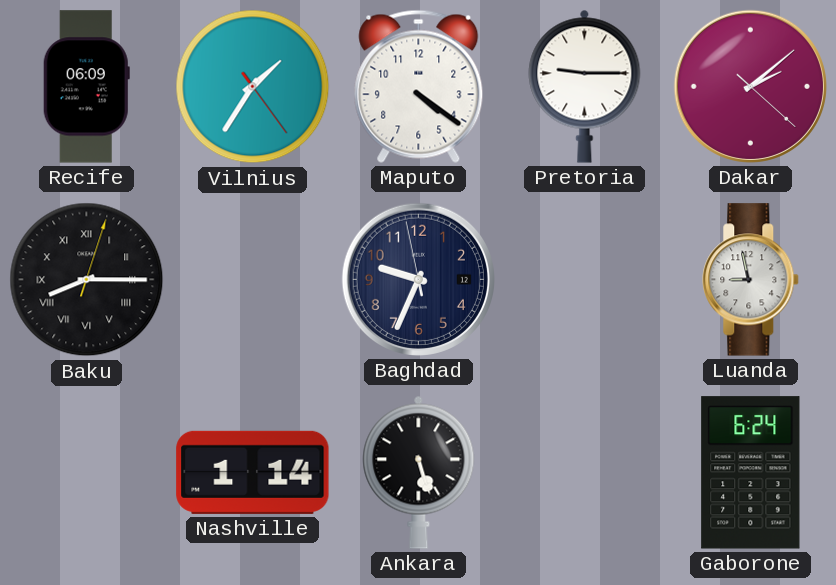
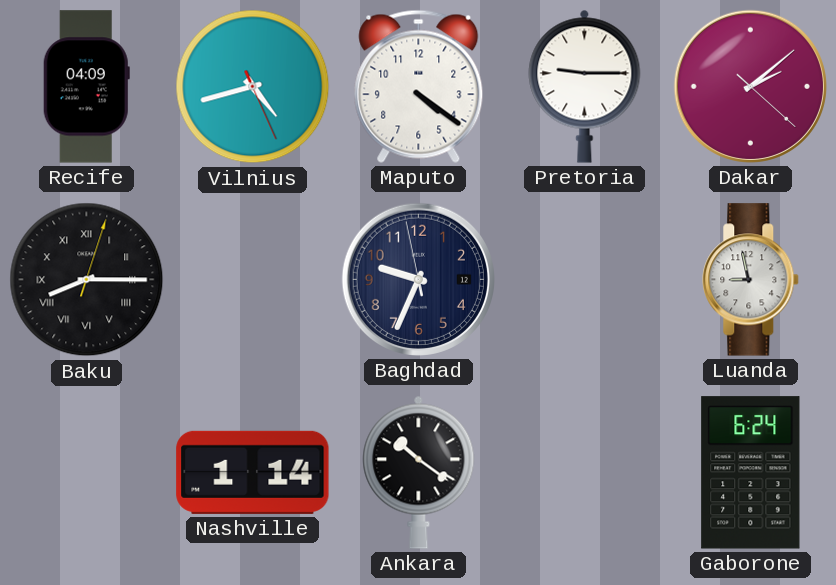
Recife: 06:09 -> 04:09
Vilnius: 1:35 -> 4:42
Ankara: 5:27 -> 10:21
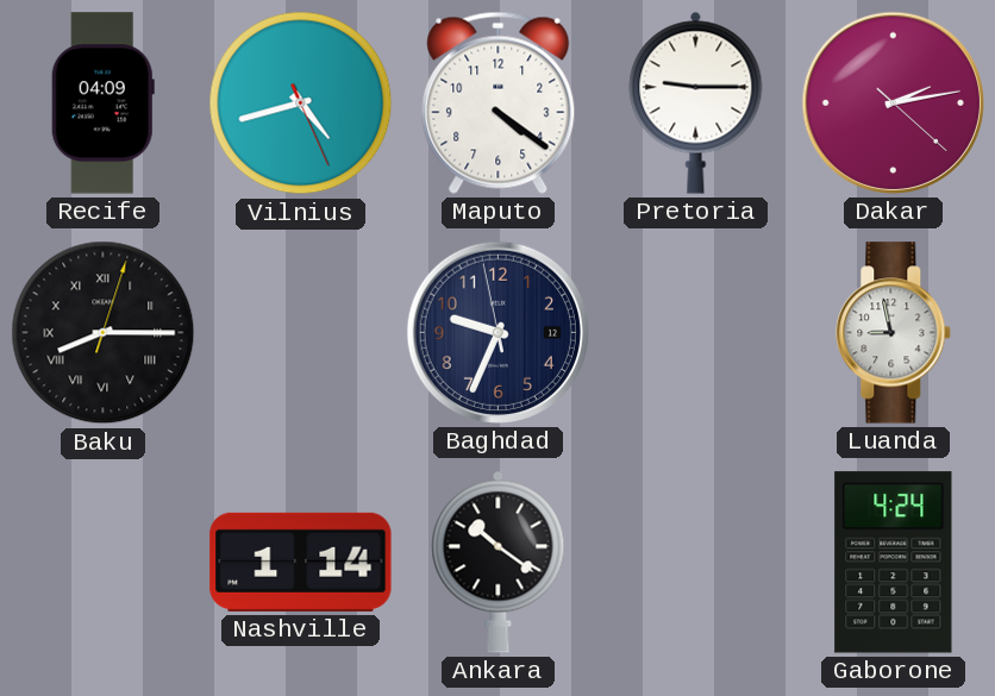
Dakar: 2:08 -> 2:13
Gaborone: 6:24 -> 4:24
